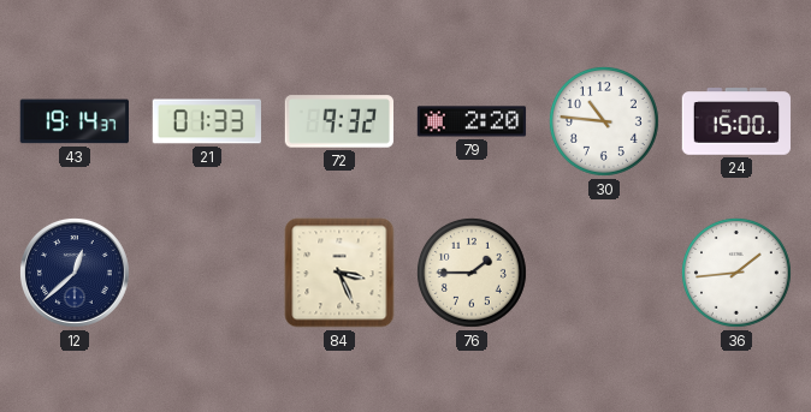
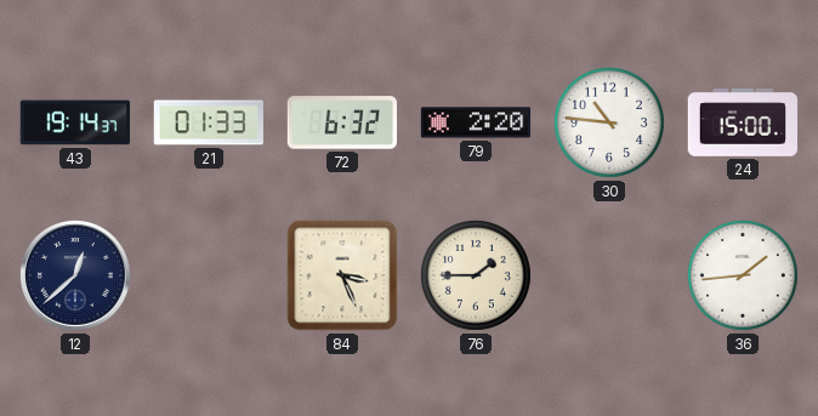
72: 9:32 -> 6:32
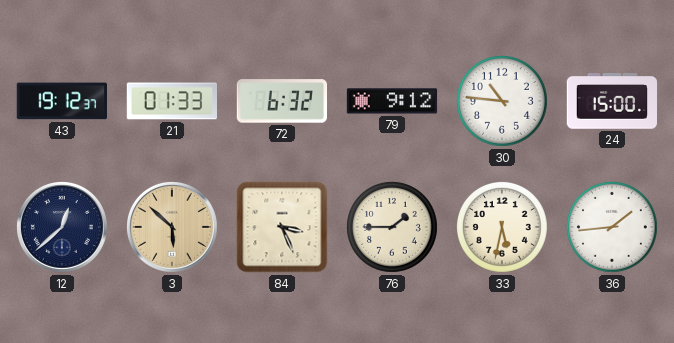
43: 19:14 -> 19:12
79: 2:20 -> 9:12
3: none -> 5:52
33: none -> 5:32
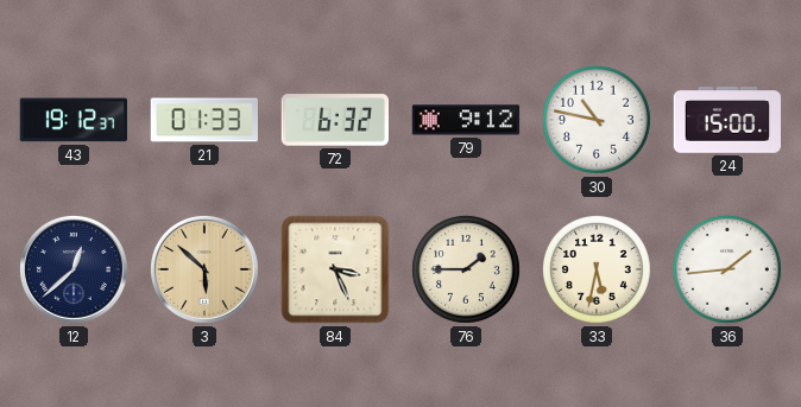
30: 10:46 -> 10:47
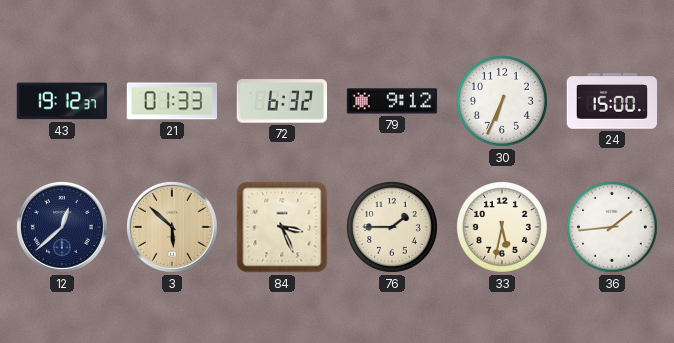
30: 10:47 -> 6:34
